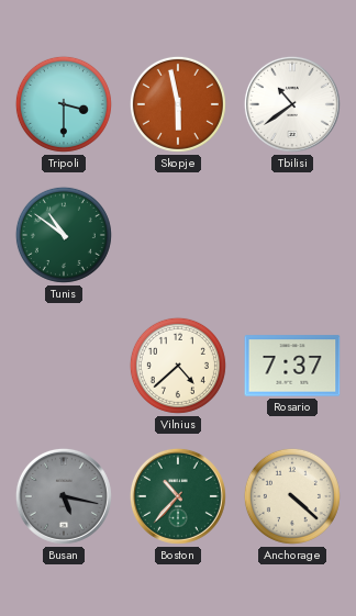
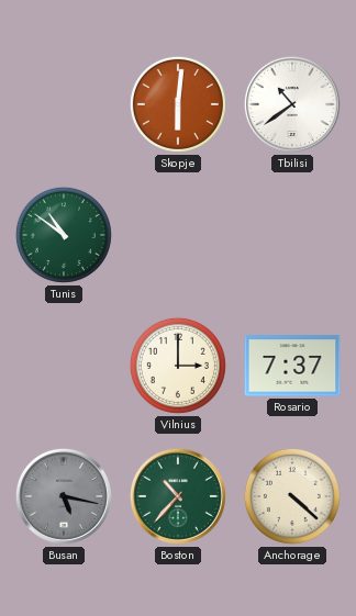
Tripoli: 3:30 -> none
Skopje: 5:58 -> 6:01
Vilnius: 4:38 -> 3:00
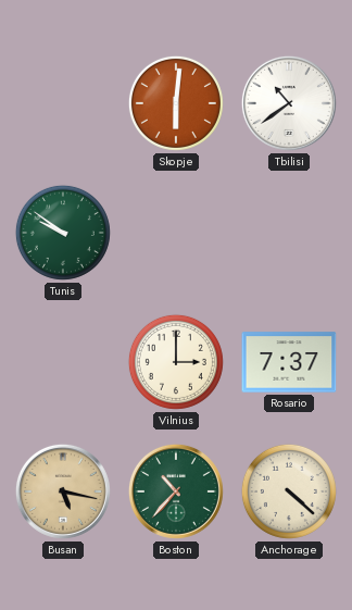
Tunis: 10:51 -> 9:51
Busan dial: grey -> champagne
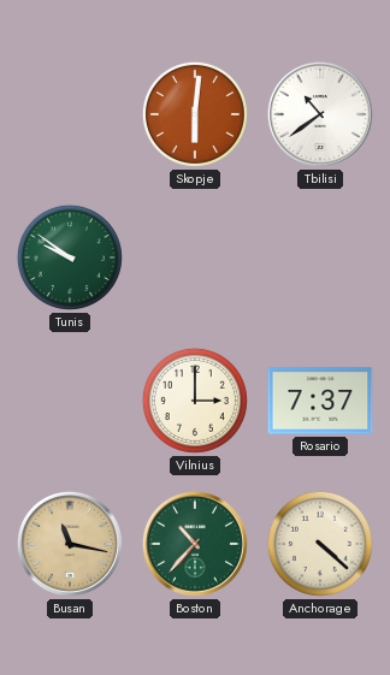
Busan: 5:17 -> 11:17
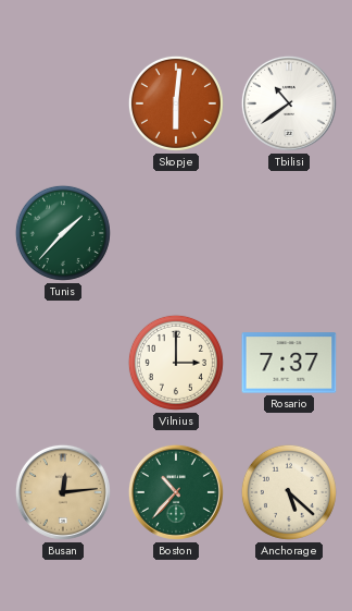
Tunis: 9:51 -> 1:37
Busan: 11:17 -> 12:14
Anchorage: 4:22 -> 5:22
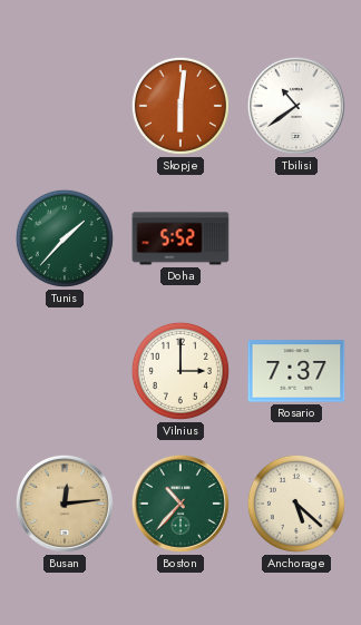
Doha: none -> 5:52
